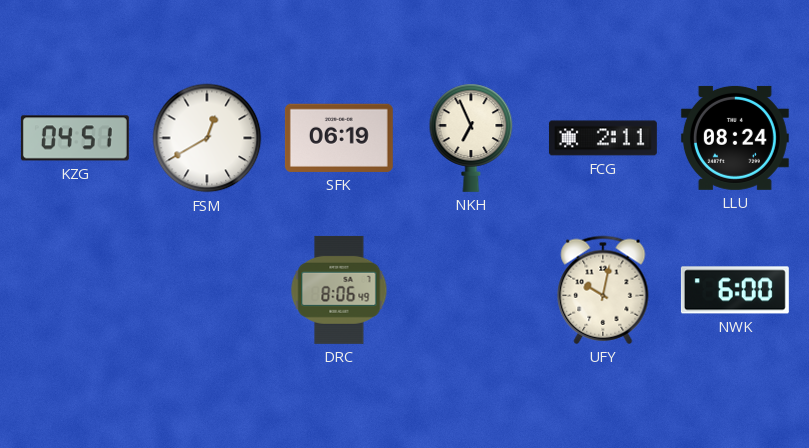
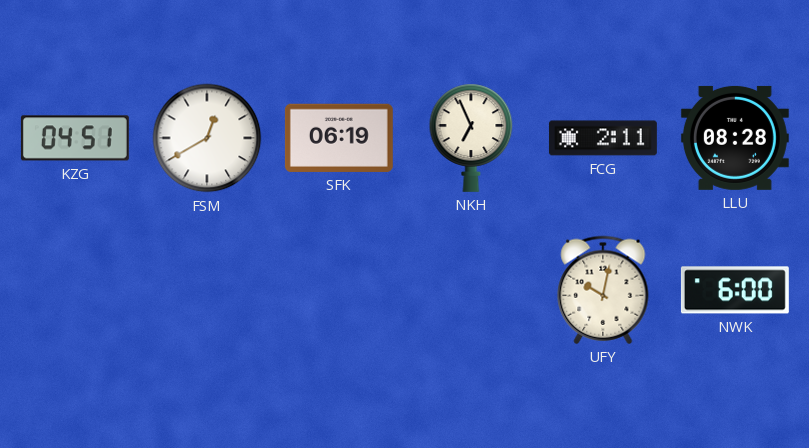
LLU: 08:24 -> 08:28
DRC: 8:06 -> none
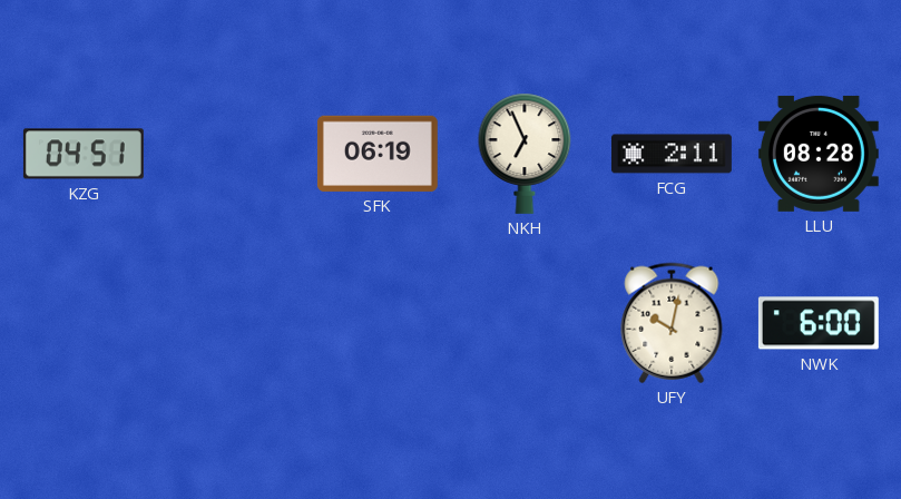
FSM: 12:40 -> none
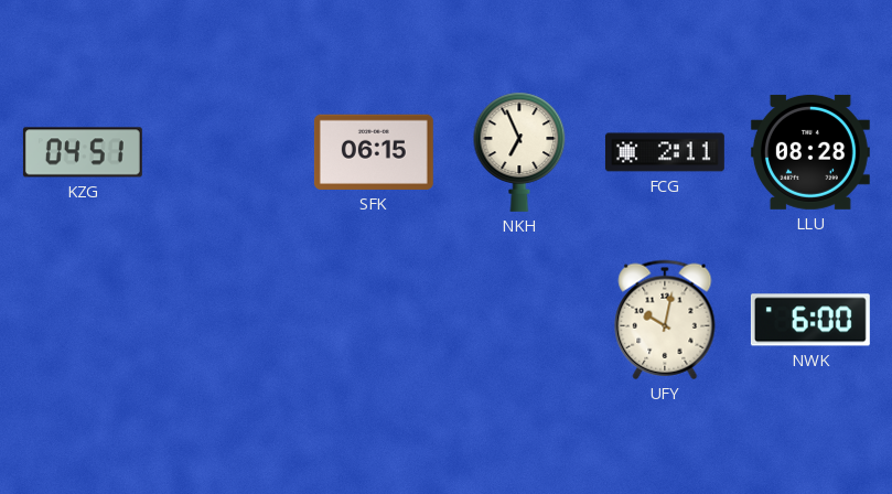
SFK: 06:19 -> 06:15
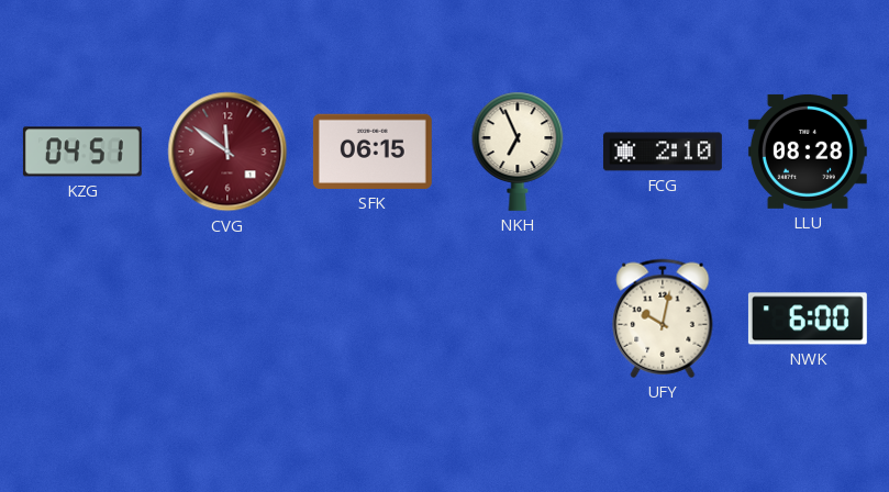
CVG: none -> 11:51
FCG: 2:11 -> 2:10
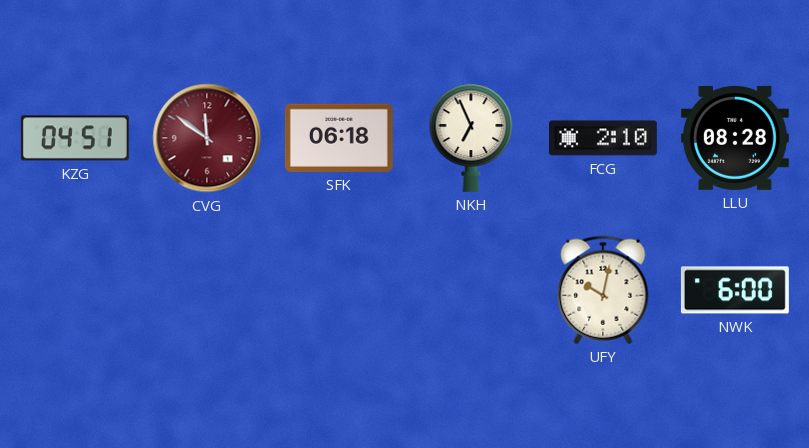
SFK: 06:15 -> 06:18
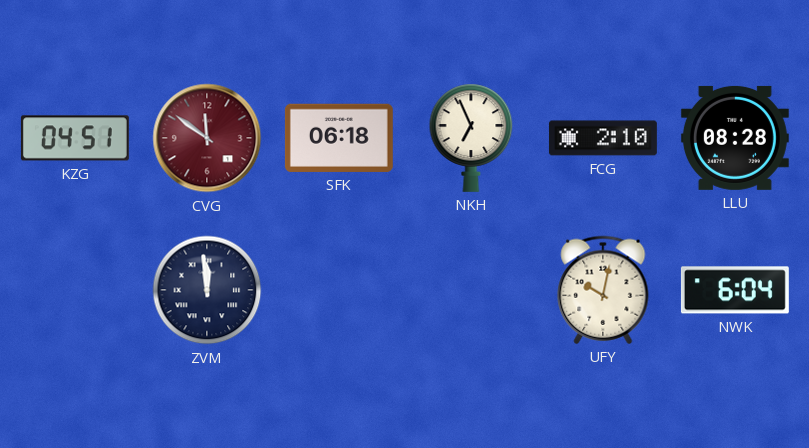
ZVM: none -> 11:59
NWK: 6:00 -> 6:04
